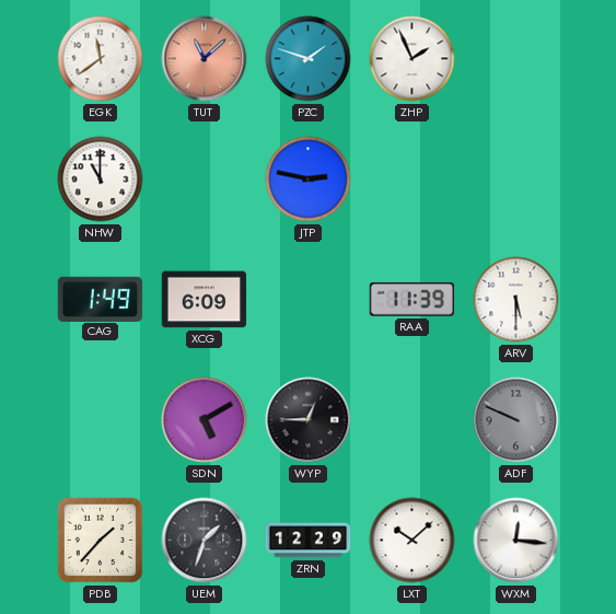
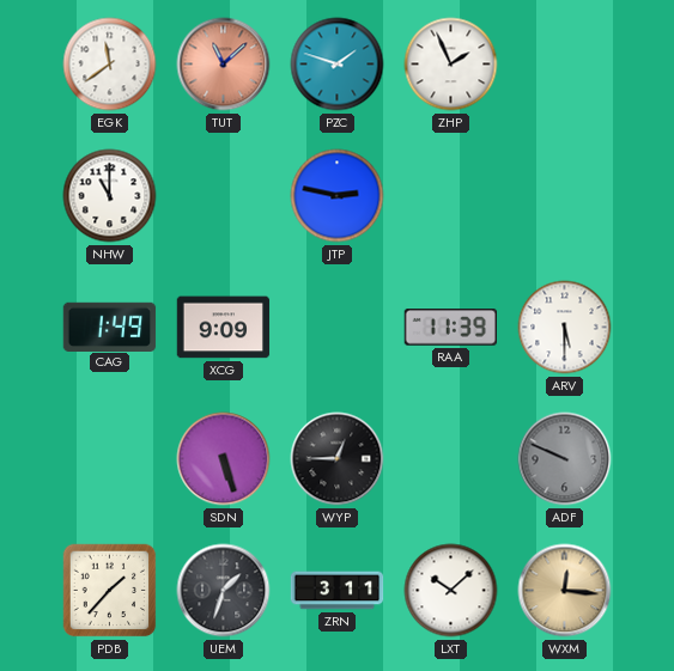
XCG: 6:09 -> 9:09
SDN: 5:10 -> 5:27
ZRN: 12:29 -> 3:11
WXM dial: white -> champagne
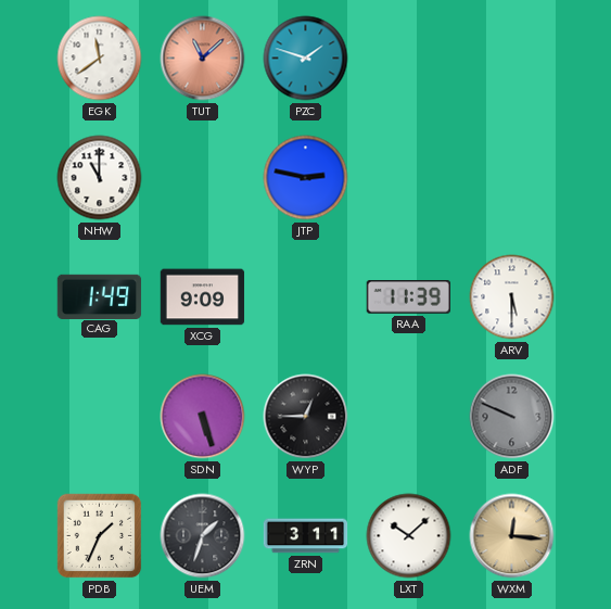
ZHP: 1:56 -> none
PDB: 1:37 -> 1:34
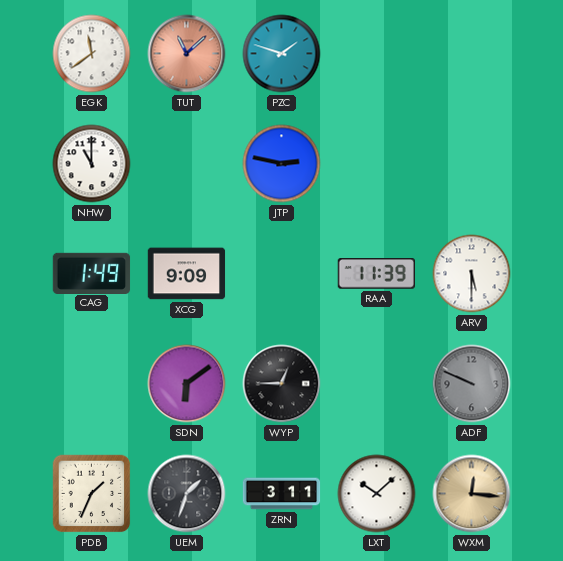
SDN: 5:27 -> 6:09
